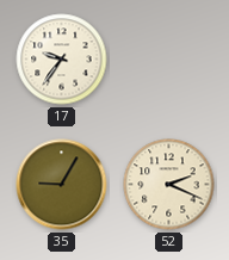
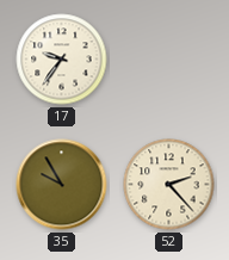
35: 9:05 -> 9:55
52: 2:19 -> 2:23
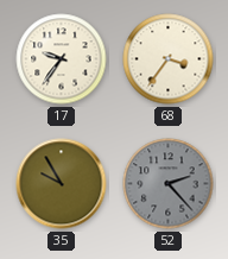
68: none -> 3:36
52 dial: cream -> grey
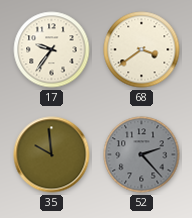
68: 3:36 -> 3:39
35: 9:55 -> 9:59
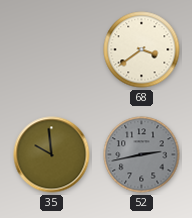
17: 9:36 -> none
52: 2:23 -> 2:43
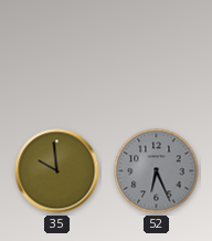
68: 3:39 -> none
52: 2:43 -> 6:26
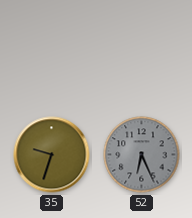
35: 9:59 -> 9:33
